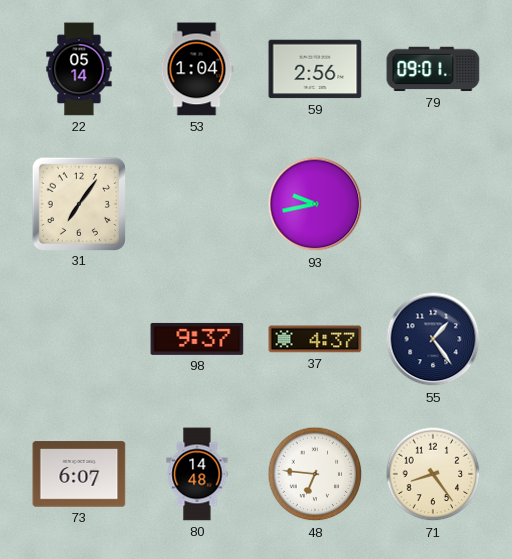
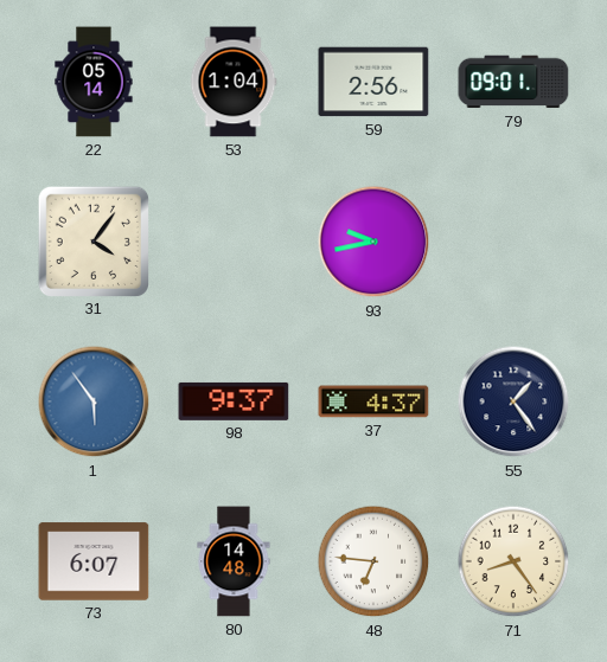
31: 7:06 -> 4:06
1: none -> 5:54
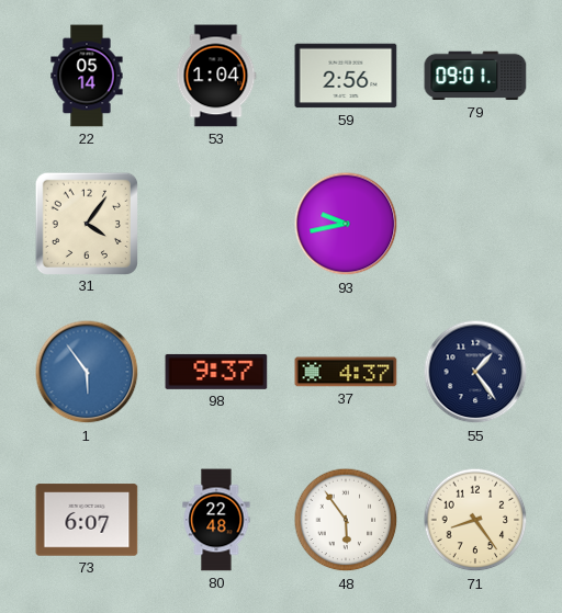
80: 14:48 -> 22:48
48: 6:46 -> 5:54
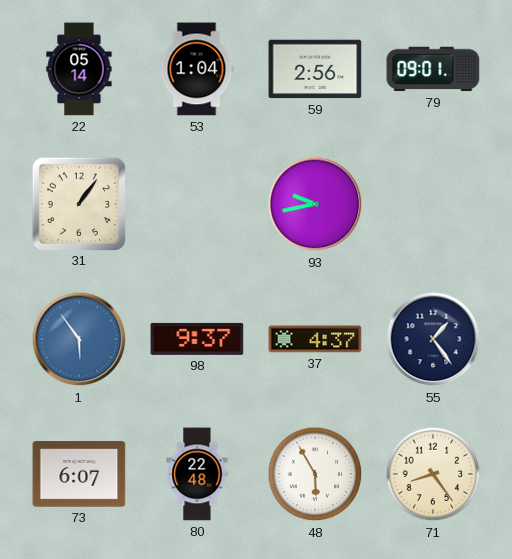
31: 4:06 -> 1:06
48: 5:54 -> 5:55
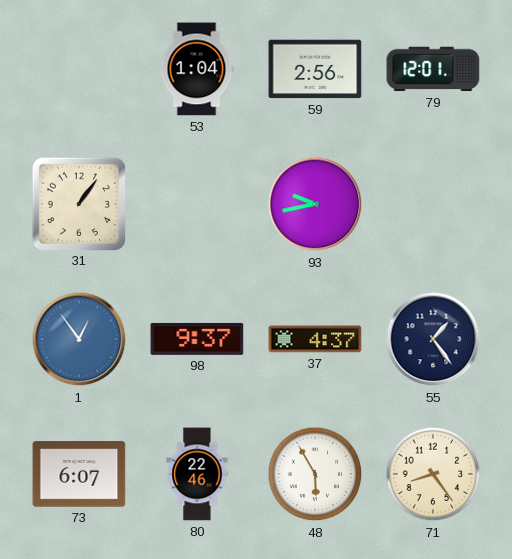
22: 05:14 -> none
79: 09:01 -> 12:01
1: 5:54 -> 12:54
80: 22:48 -> 22:46
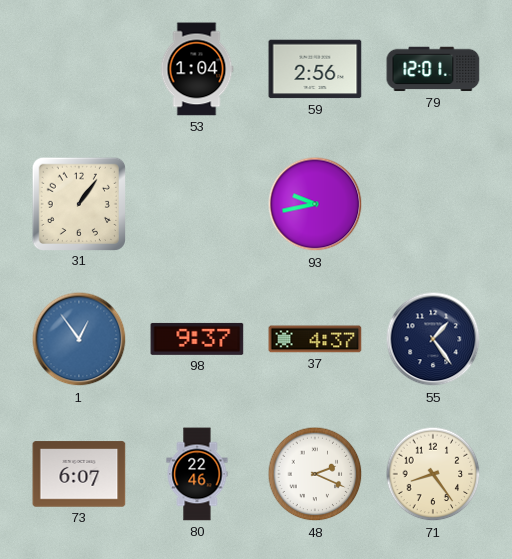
48: 5:55 -> 2:19
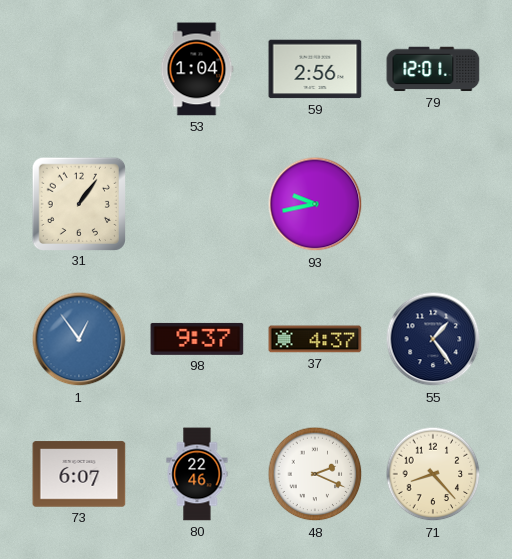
71: 8:24 -> 8:23
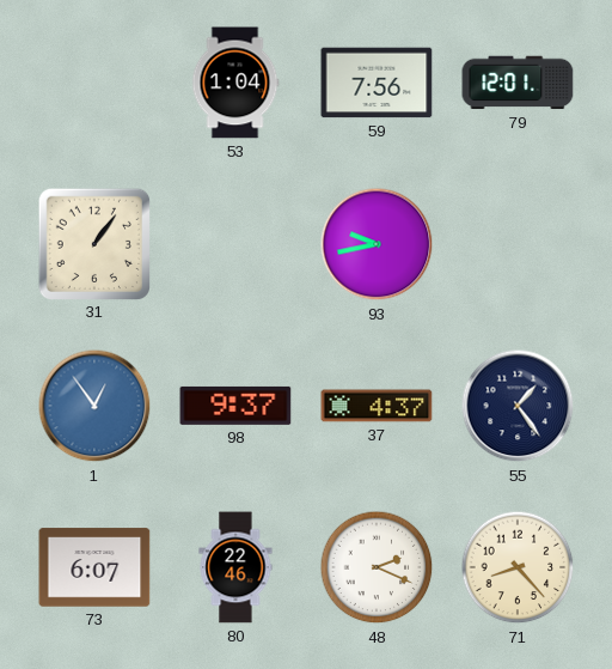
59: 2:56 -> 7:56
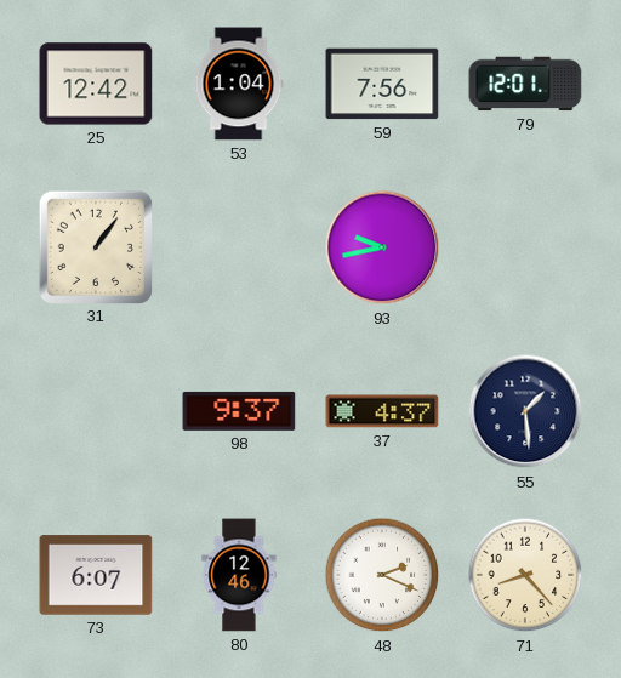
25: none -> 12:42
1: 12:54 -> none
55: 1:24 -> 1:29
80: 22:46 -> 12:46
